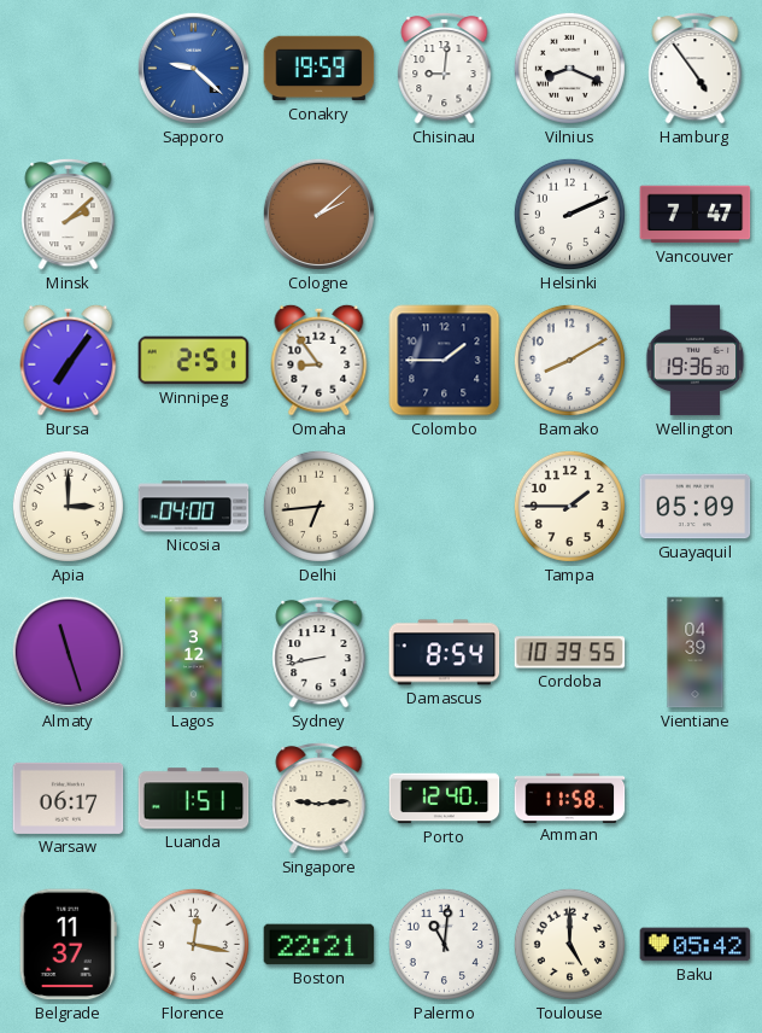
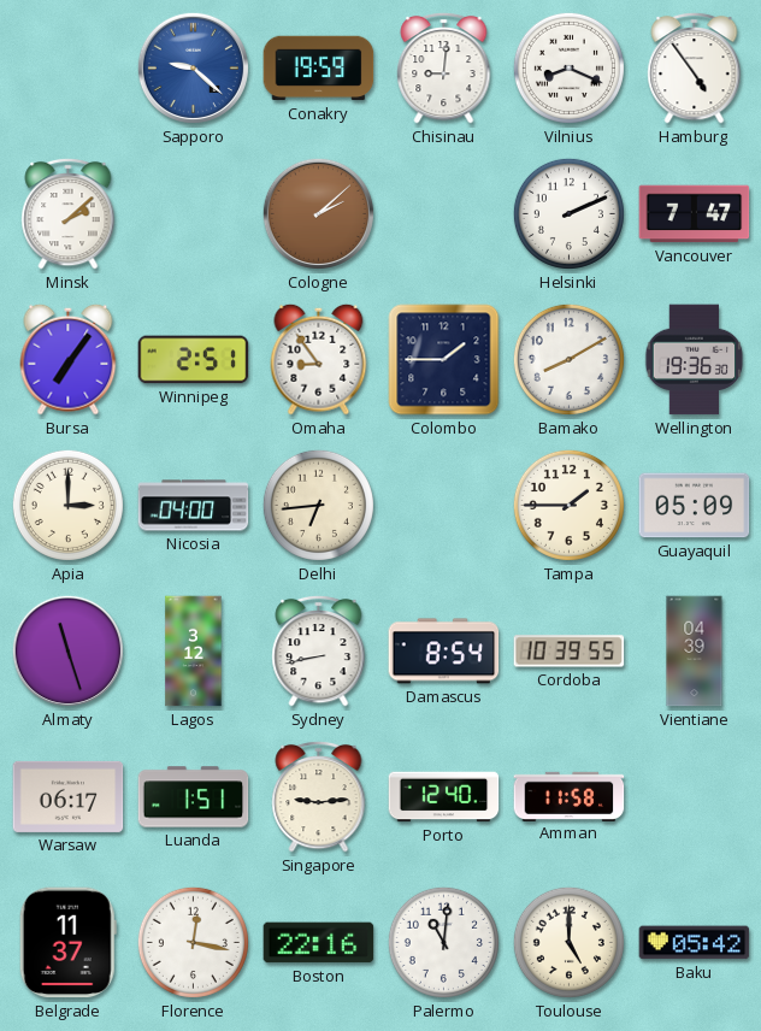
Boston: 22:21 -> 22:16
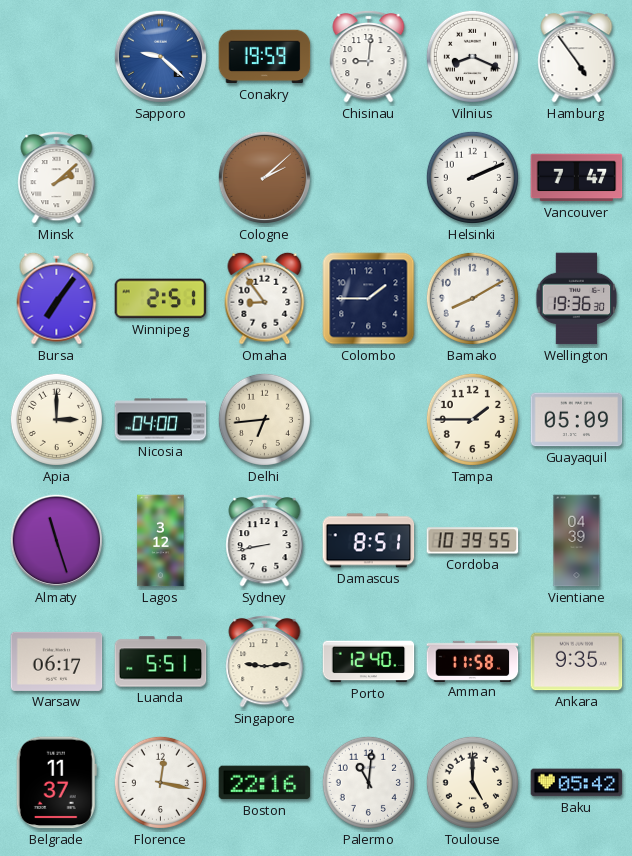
Damascus: 8:54 -> 8:51
Luanda: 1:51 -> 5:51
Ankara: none -> 9:35
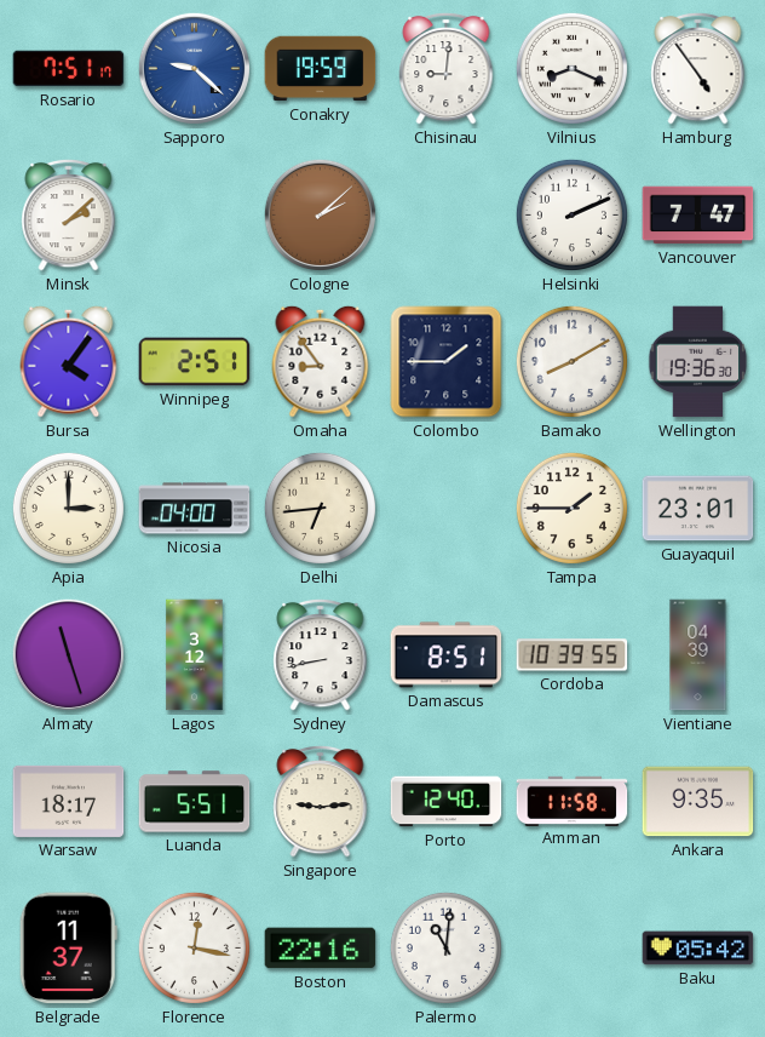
Rosario: none -> 7:51
Bursa: 7:06 -> 4:06
Guayaquil: 05:09 -> 23:01
Warsaw: 06:17 -> 18:17
Toulouse: 5:00 -> none
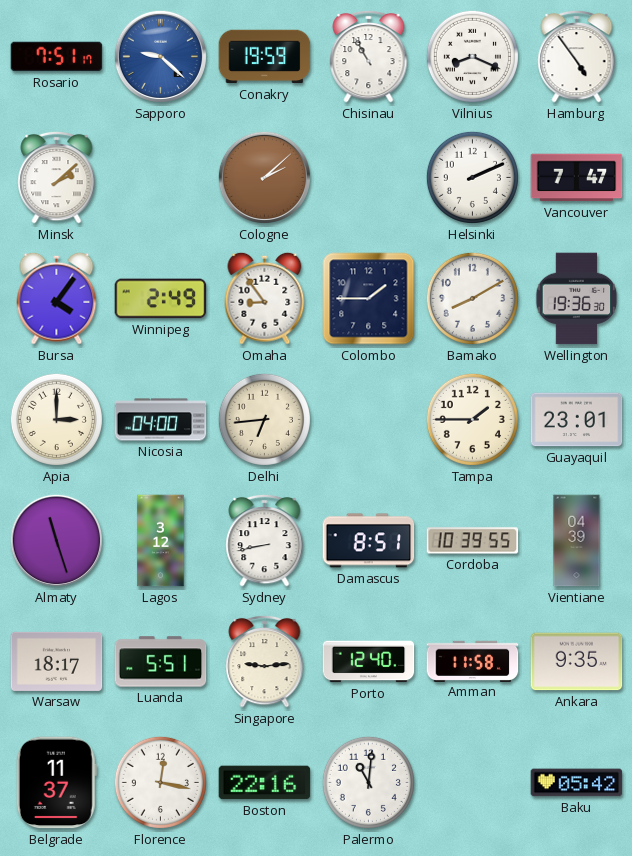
Chisinau: 9:01 -> 10:55
Winnipeg: 2:51 -> 2:49
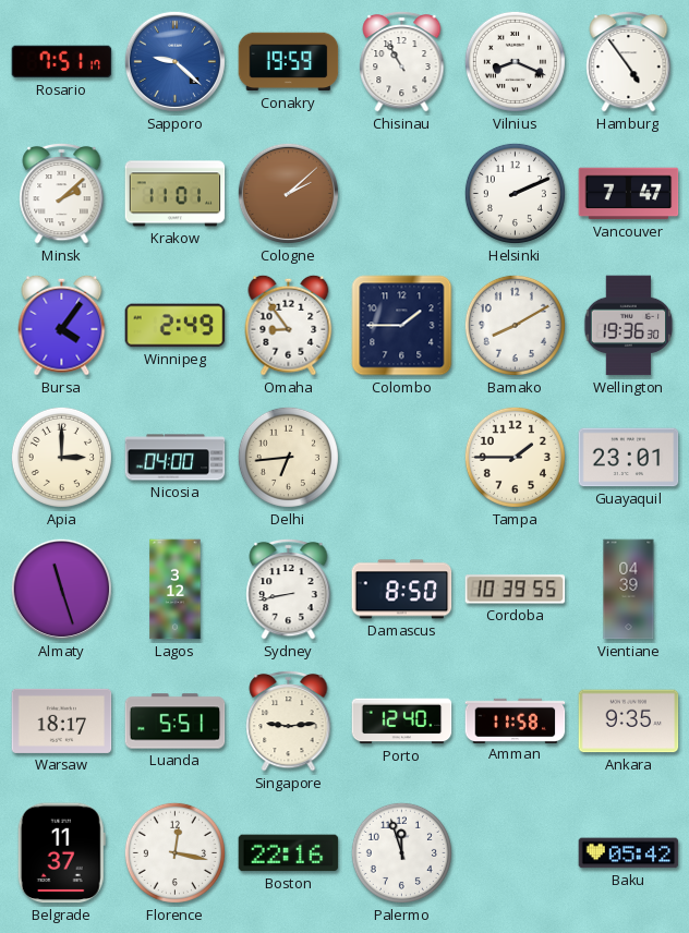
Krakow: none -> 11:01
Damascus: 8:51 -> 8:50
Palermo: 11:01 -> 11:57
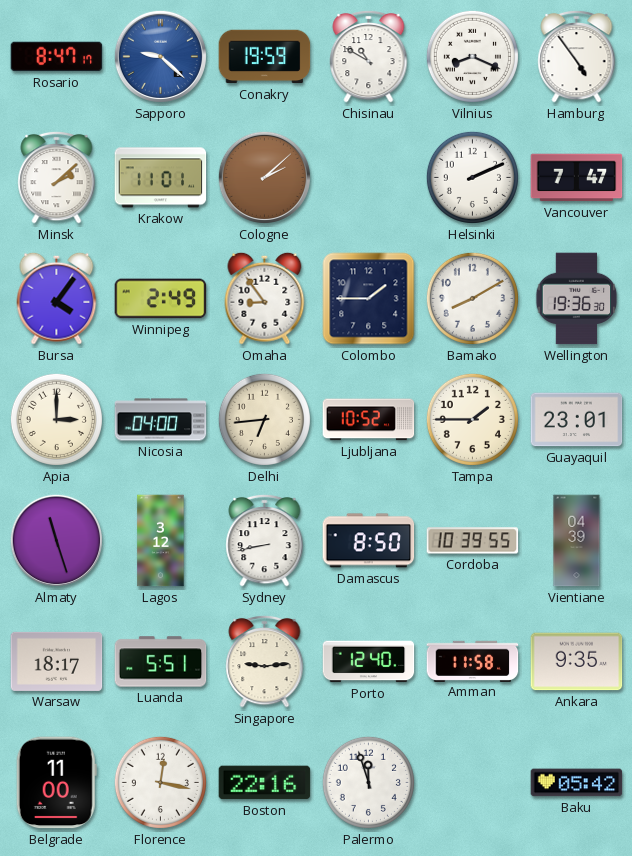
Rosario: 7:51 -> 8:47
Chisinau: 10:55 -> 10:50
Ljubljana: none -> 10:52
Belgrade: 11:37 -> 11:00
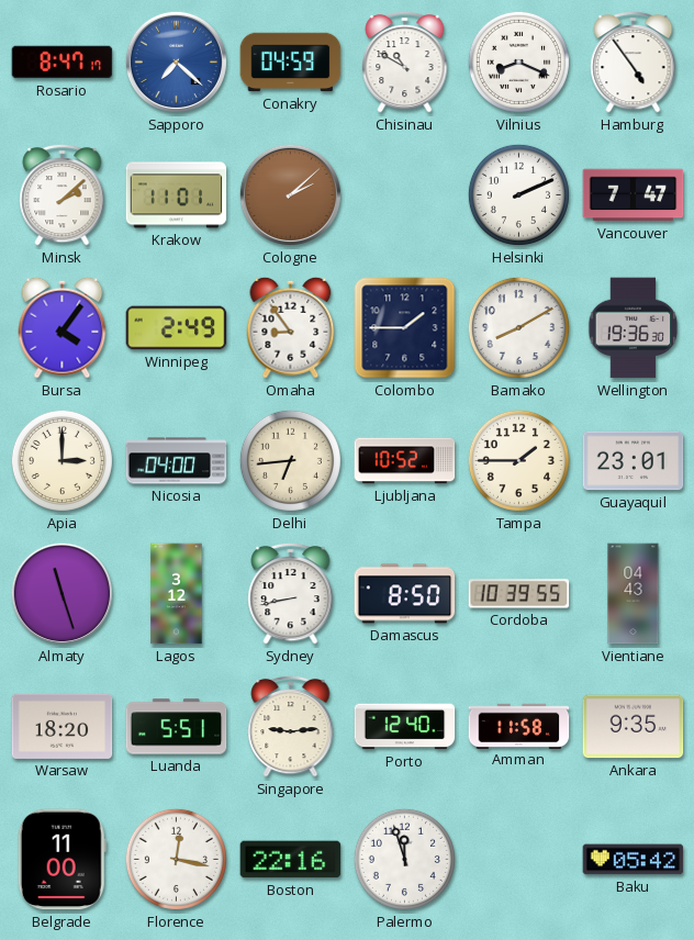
Sapporo: 9:22 -> 7:22
Conakry: 19:59 -> 04:59
Vientiane: 04:39 -> 04:43
Warsaw: 18:17 -> 18:20
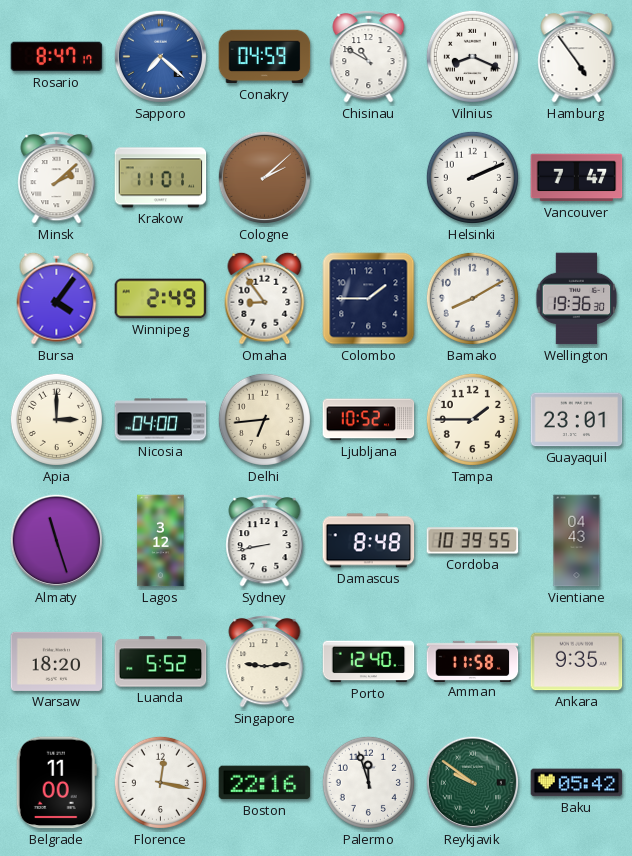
Damascus: 8:50 -> 8:48
Luanda: 5:51 -> 5:52
Reykjavik: none -> 9:51
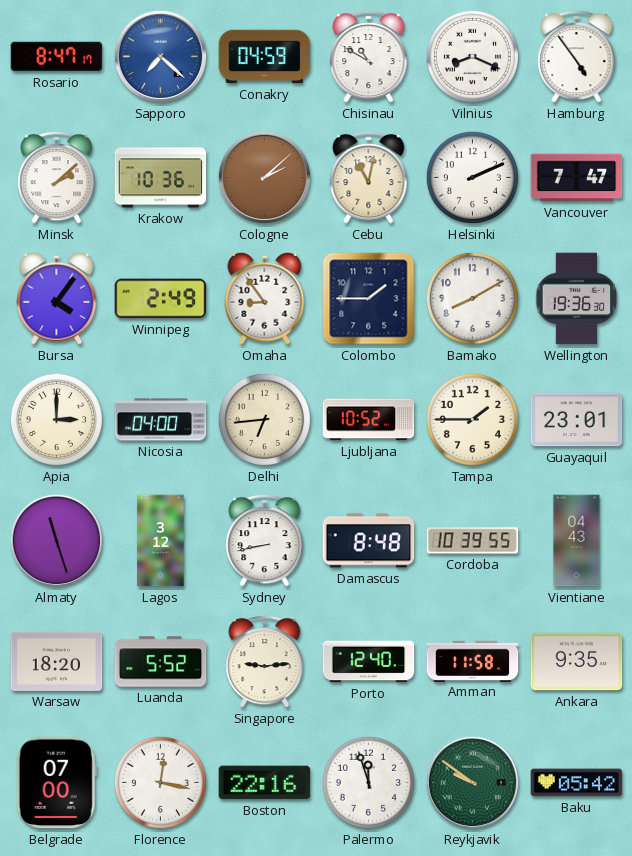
Krakow: 11:01 -> 10:36
Cebu: none -> 11:02
Belgrade: 11:00 -> 07:00
